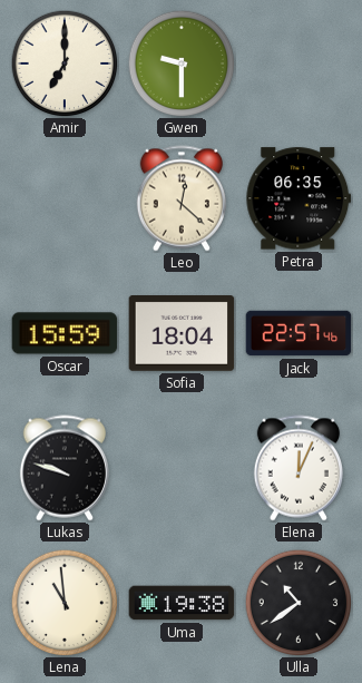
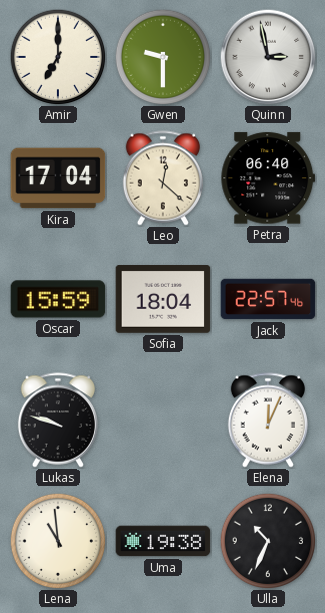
Quinn: none -> 2:58
Kira: none -> 17:04
Petra: 06:35 -> 06:40
Ulla: 10:39 -> 10:34
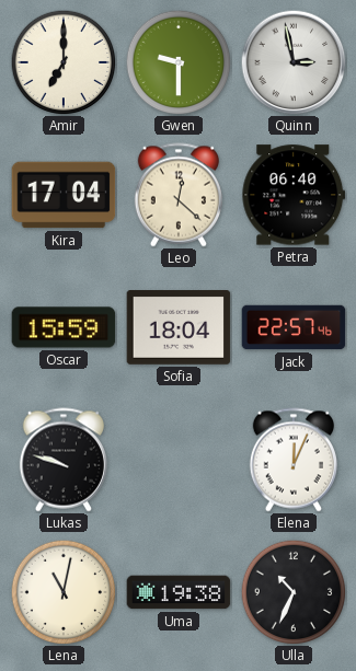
Lena: 10:59 -> 11:02
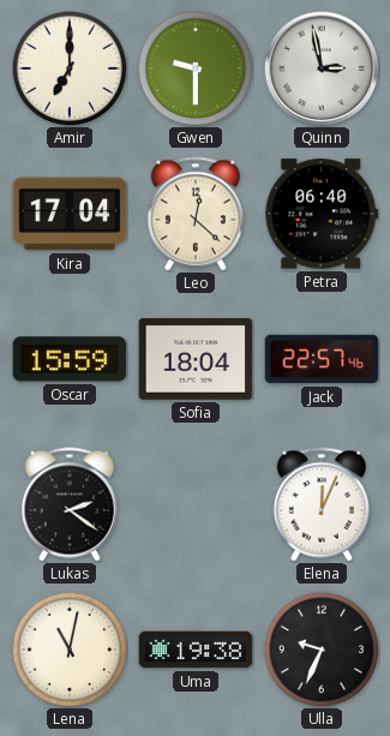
Lukas: 9:48 -> 2:21
Ulla: 10:34 -> 9:34
